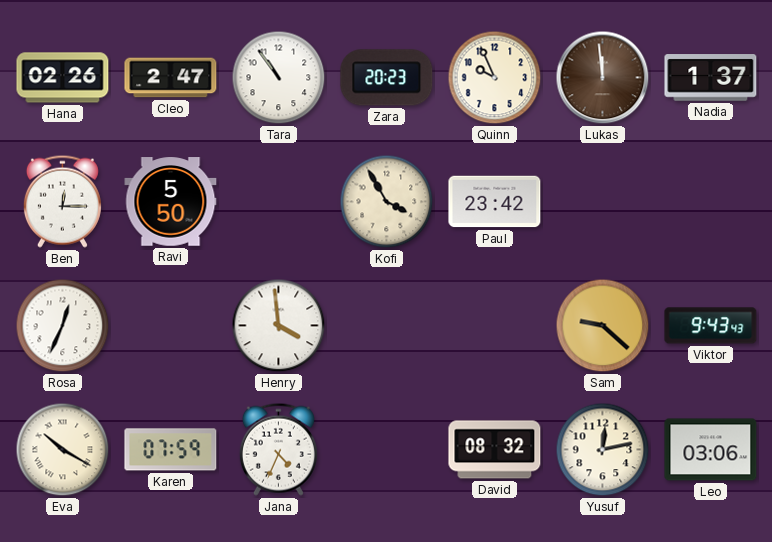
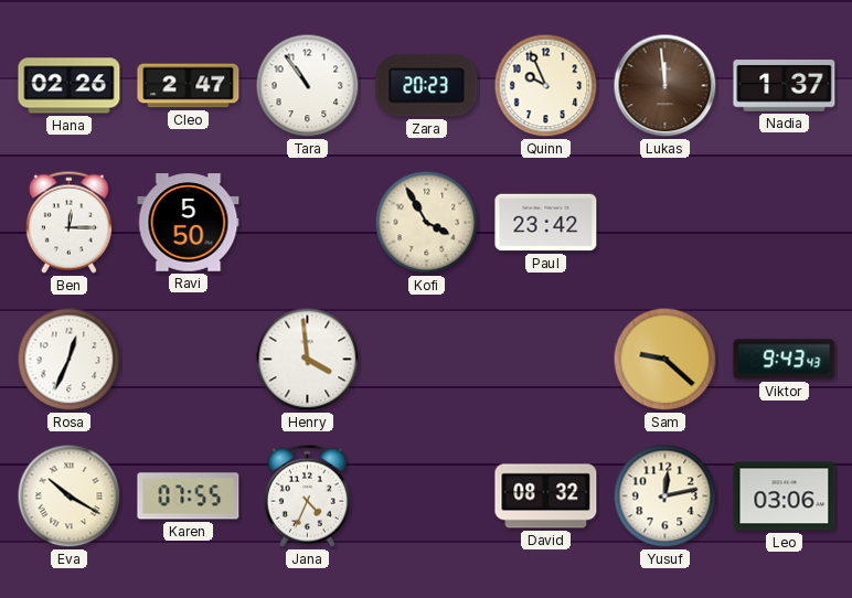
Karen: 07:59 -> 07:55
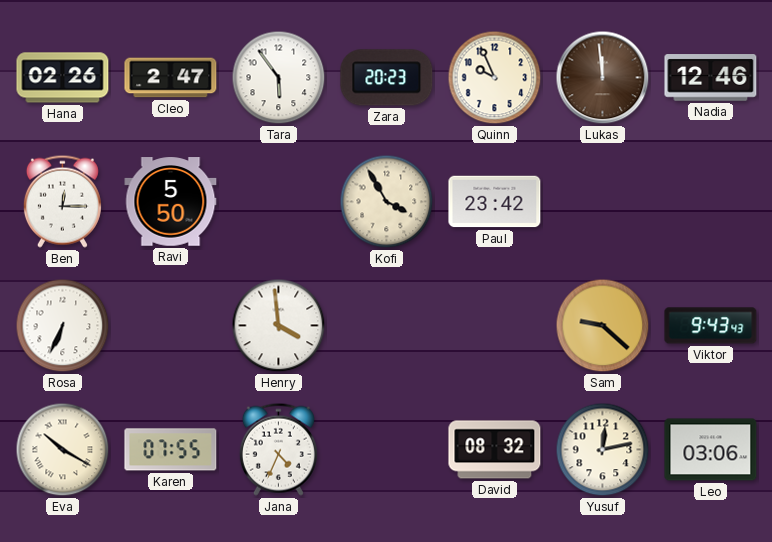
Tara: 10:54 -> 5:54
Nadia: 1:37 -> 12:46
Rosa: 12:34 -> 6:34
